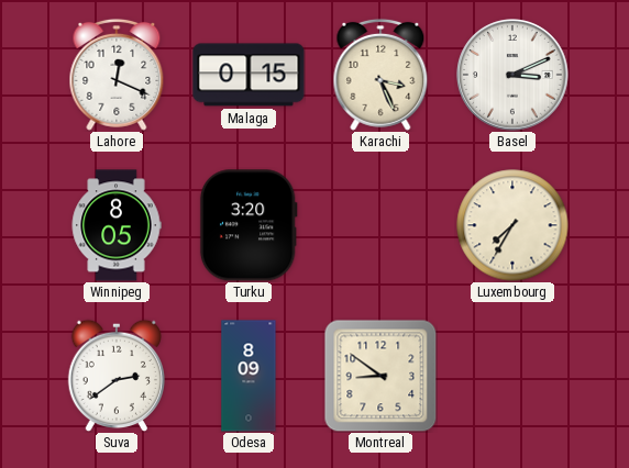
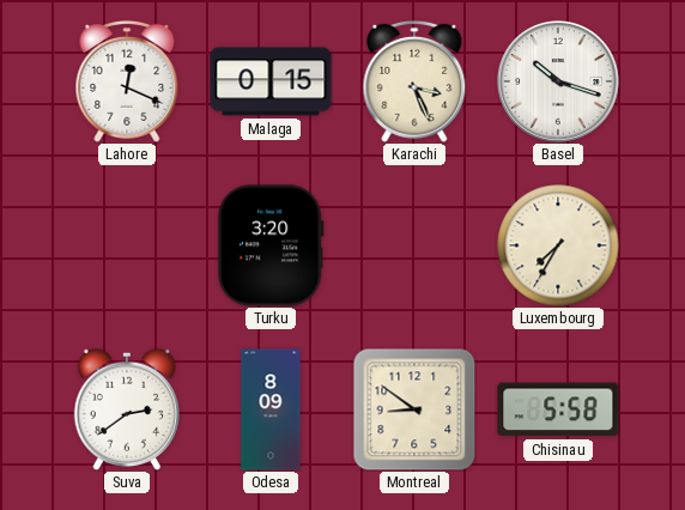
Basel: 3:11 -> 10:18
Winnipeg: 8:05 -> none
Chisinau: none -> 5:58
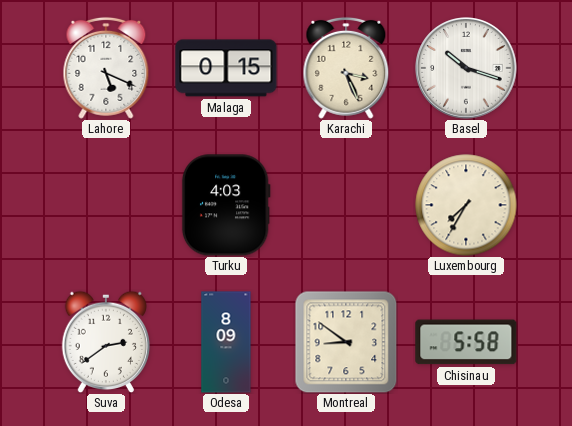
Lahore: 12:19 -> 5:19
Turku: 3:20 -> 4:03
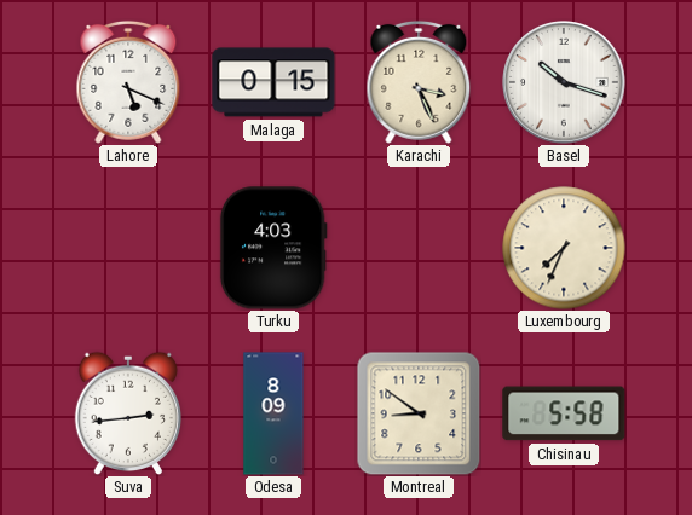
Luxembourg: 7:35 -> 7:34
Suva: 2:39 -> 2:44
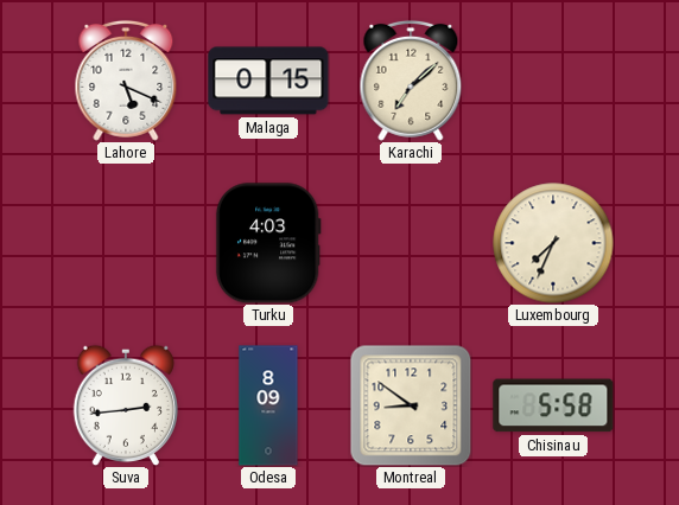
Karachi: 3:26 -> 7:08
Basel: 10:18 -> none
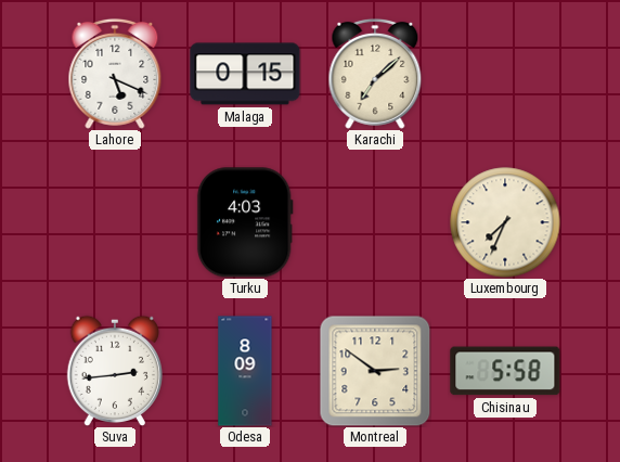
Montreal: 8:51 -> 2:51
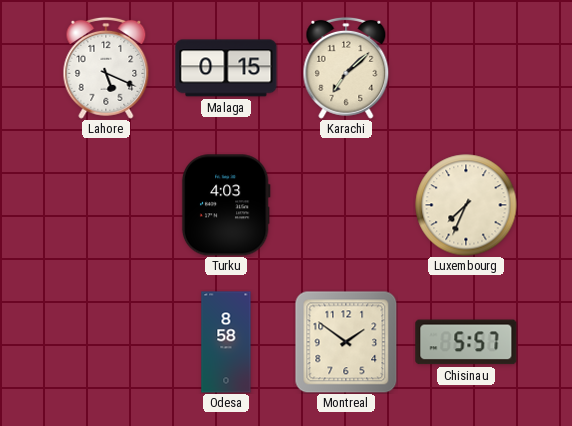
Suva: 2:44 -> none
Odesa: 8:09 -> 8:58
Montreal: 2:51 -> 1:51
Chisinau: 5:58 -> 5:57
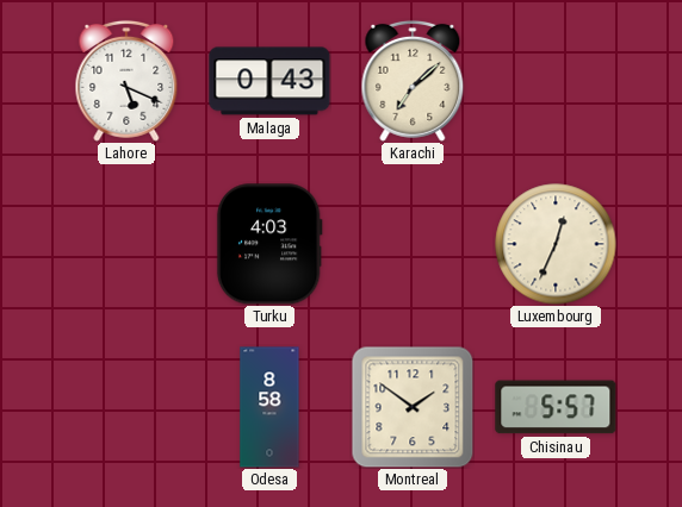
Malaga: 0:15 -> 0:43
Luxembourg: 7:34 -> 12:34
